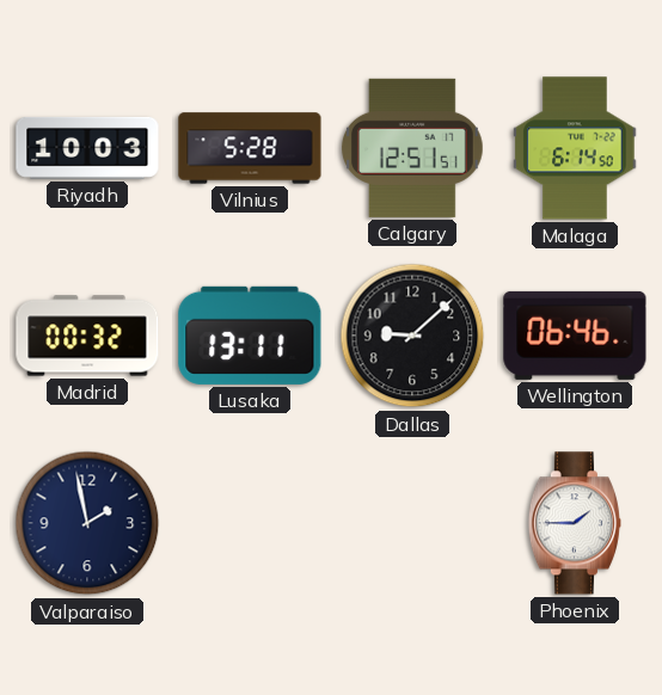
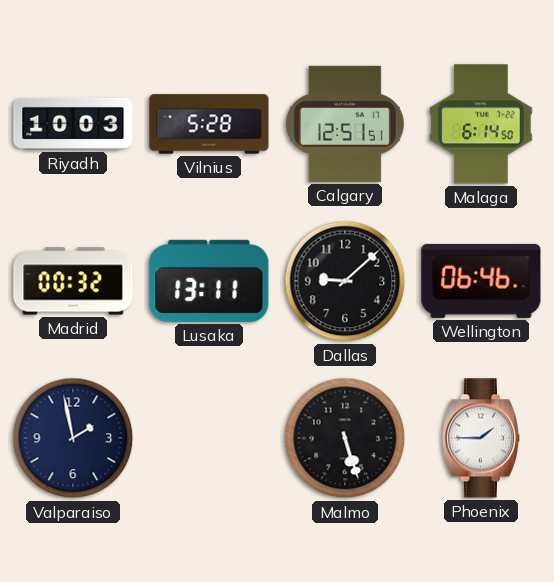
Malmo: none -> 5:27
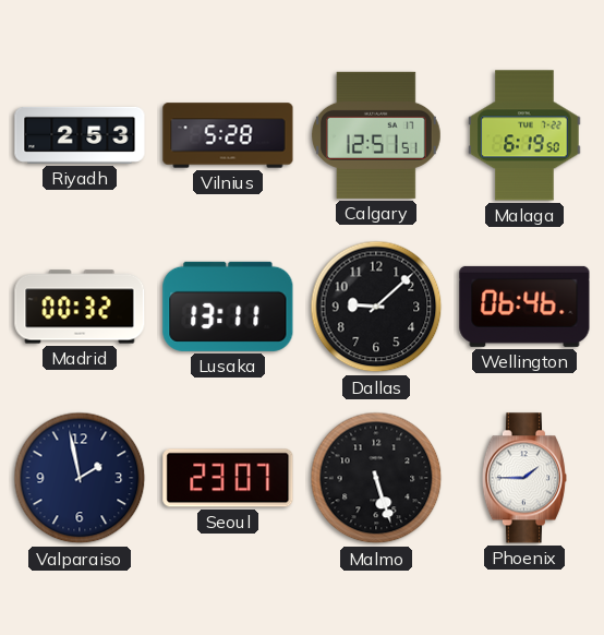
Riyadh: 10:03 -> 2:53
Malaga: 6:14 -> 6:19
Seoul: none -> 23:07
